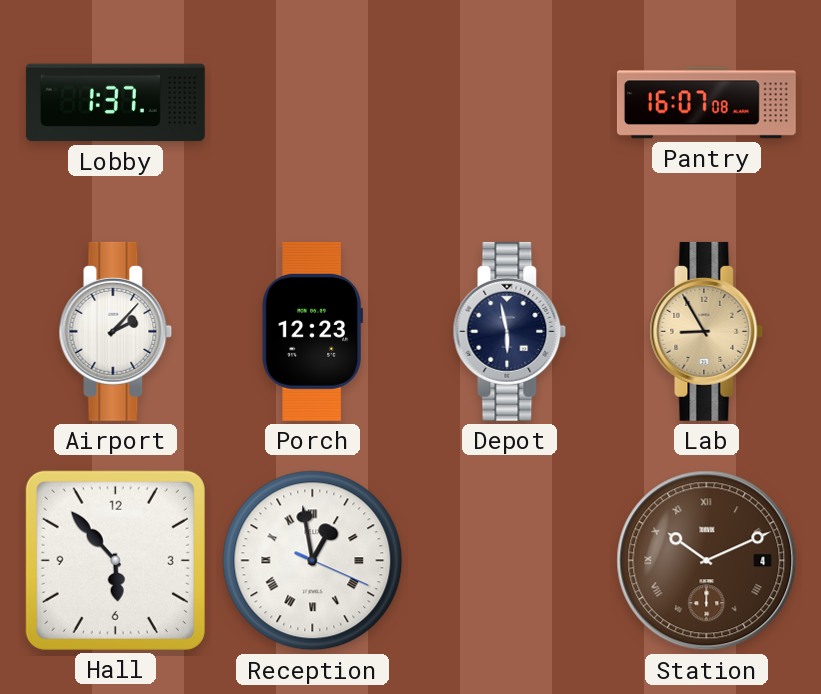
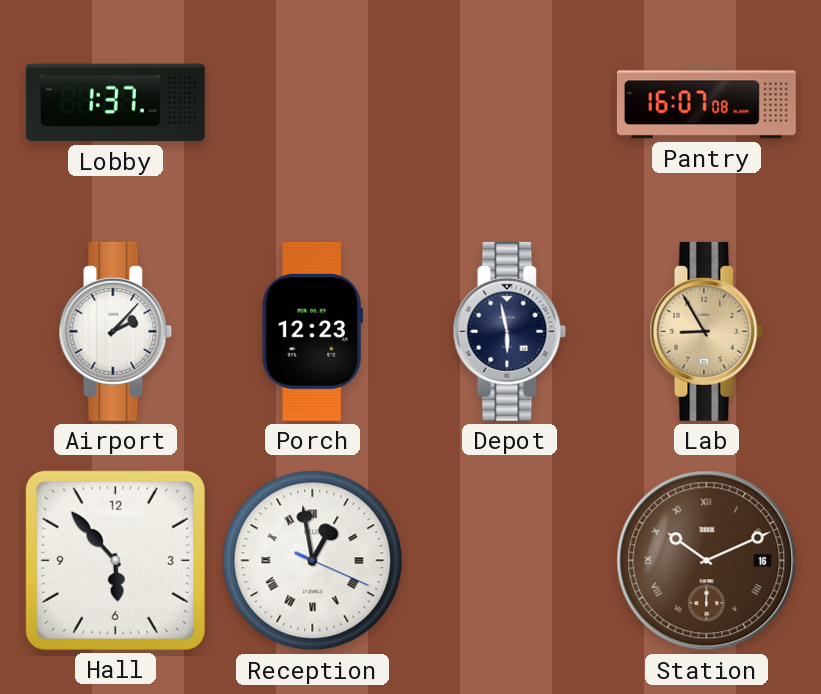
Station date: 4 -> 16
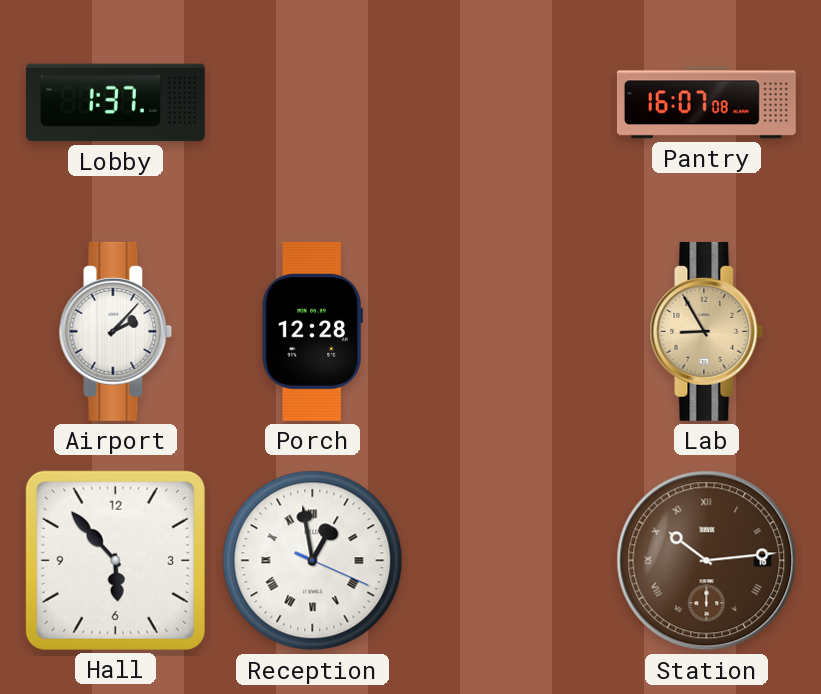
Porch: 12:23 -> 12:28
Depot: 5:58 -> none
Station: 10:11 -> 10:14
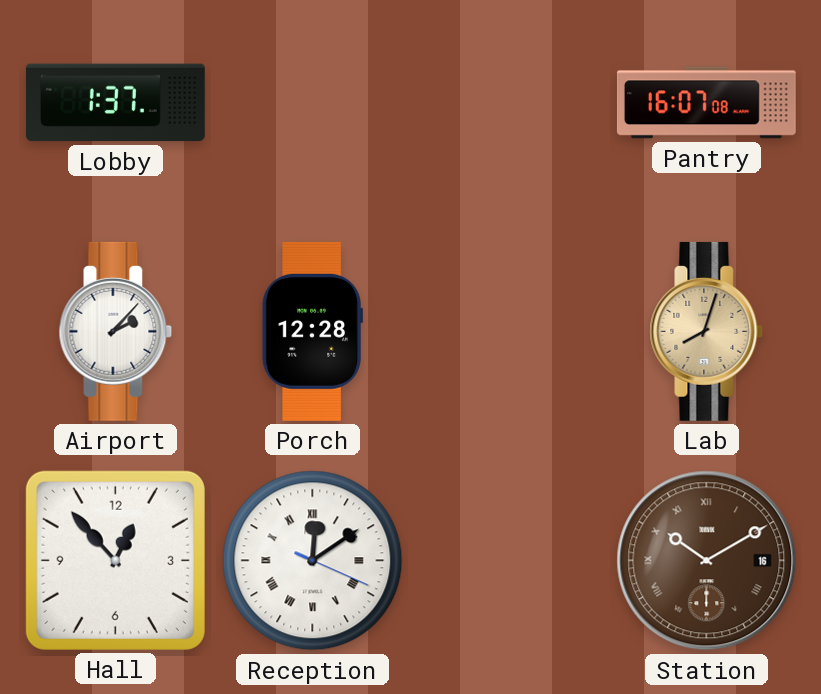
Lab: 8:55 -> 8:03
Hall: 5:53 -> 12:53
Reception: 12:58 -> 12:09
Station: 10:14 -> 10:10
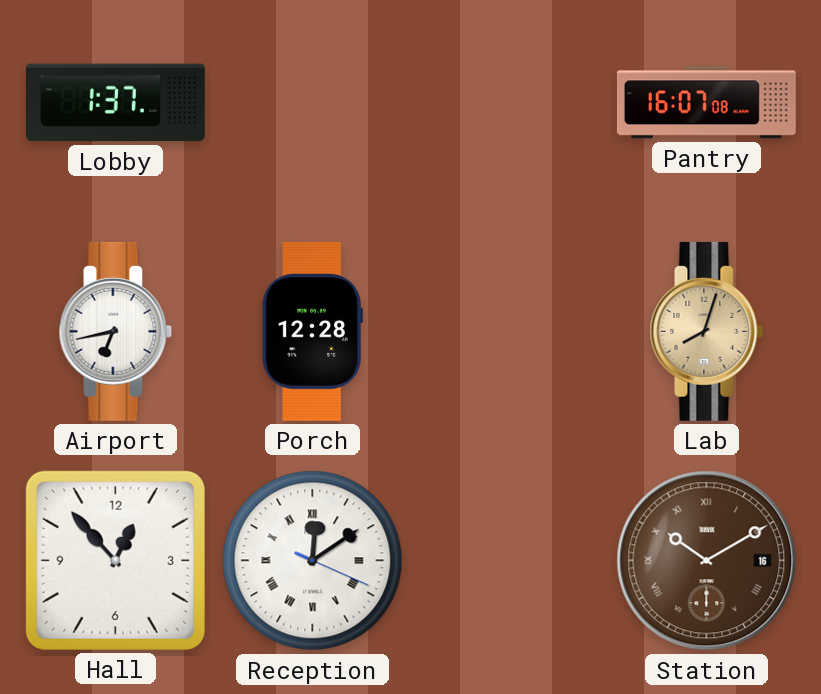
Airport: 2:07 -> 6:43
